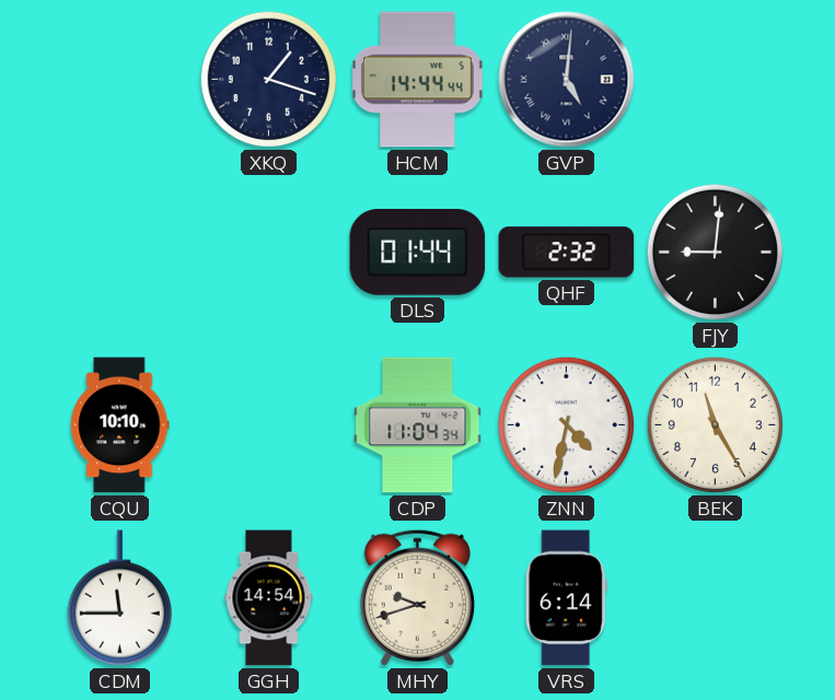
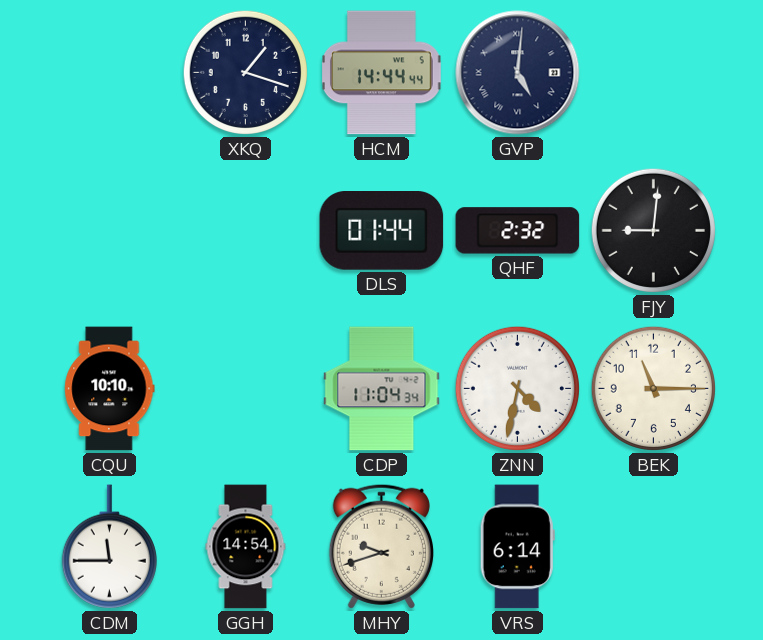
BEK: 11:25 -> 11:15
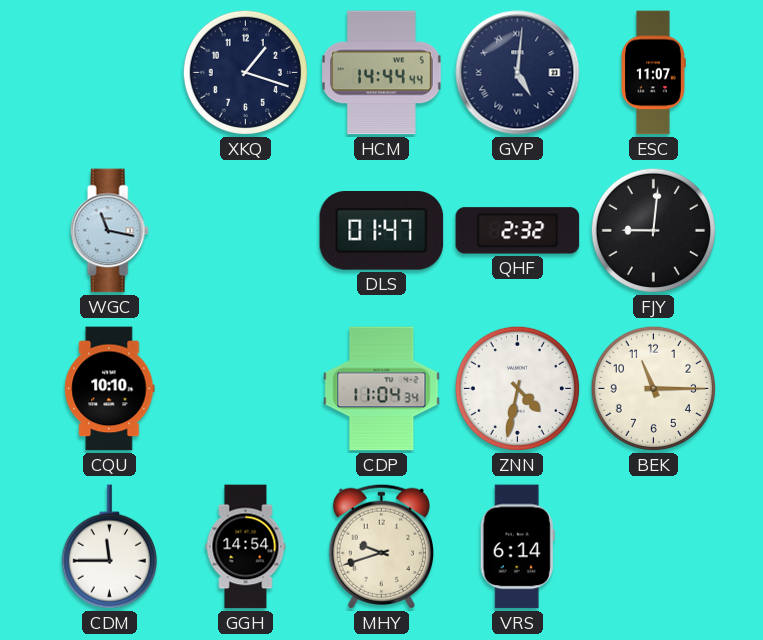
ESC: none -> 11:07
WGC: none -> 11:17
DLS: 01:44 -> 01:47
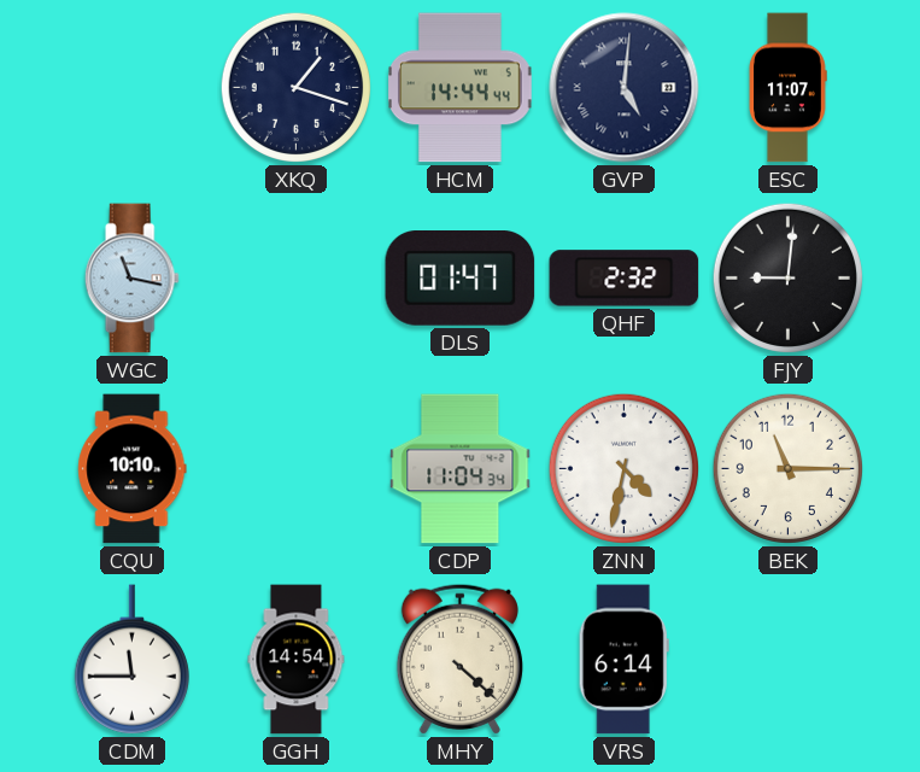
MHY: 9:42 -> 4:22
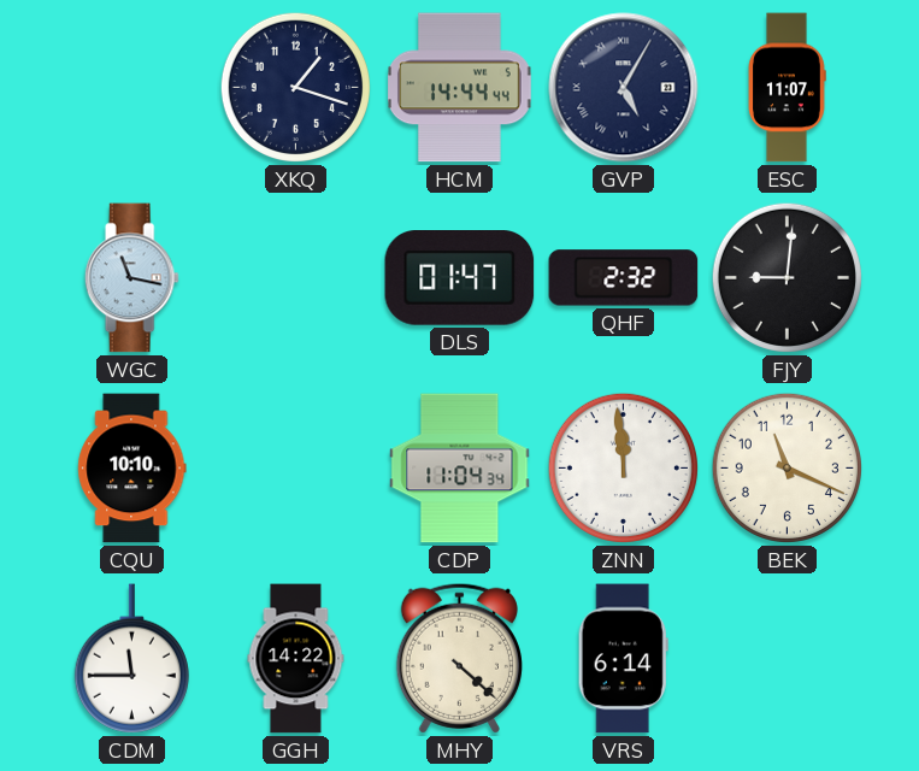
GVP: 5:01 -> 5:05
ZNN: 4:32 -> 11:59
BEK: 11:15 -> 11:19
GGH: 14:54 -> 14:22
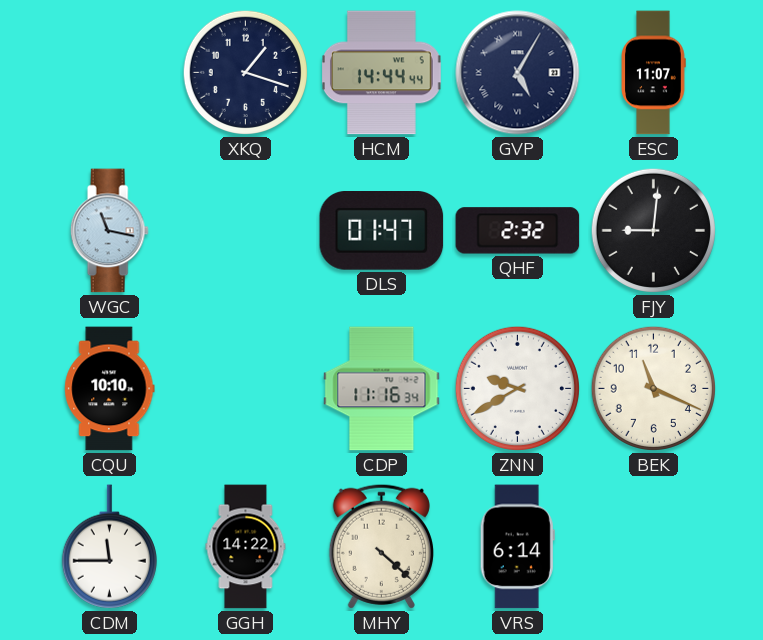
CDP: 11:04 -> 11:16
ZNN: 11:59 -> 9:40
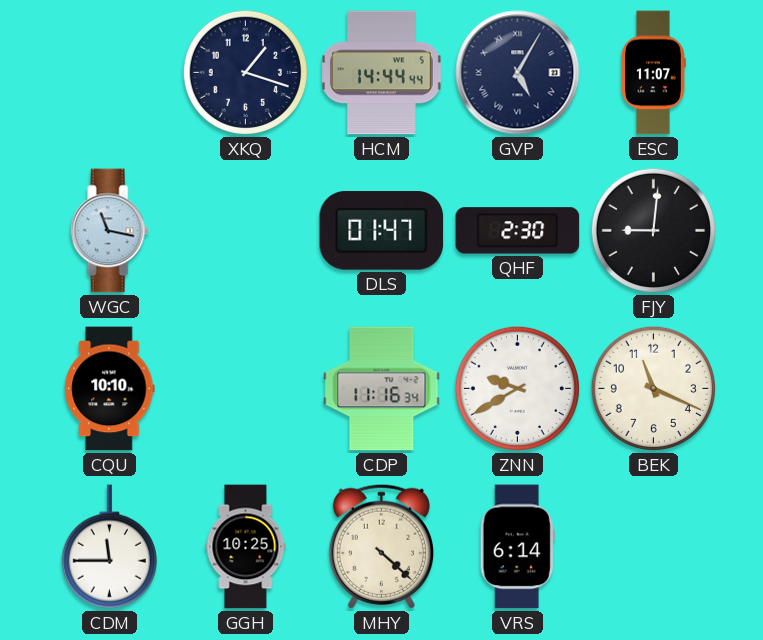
QHF: 2:32 -> 2:30
GGH: 14:22 -> 10:25
